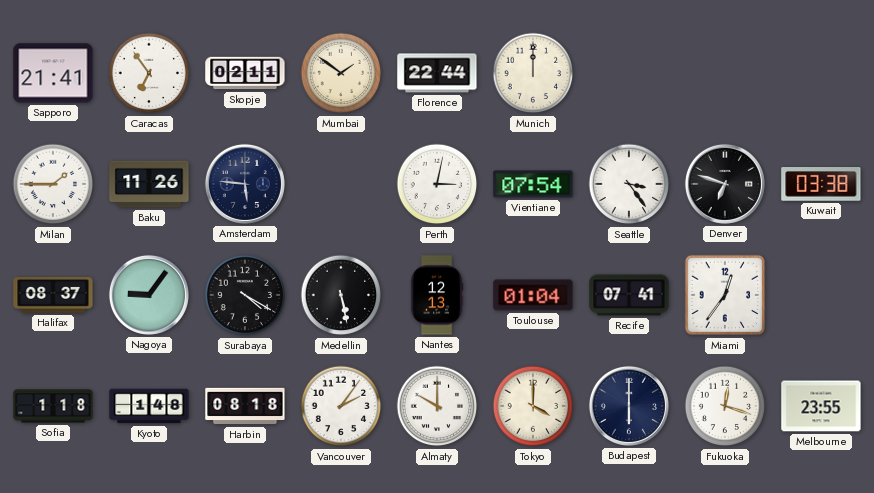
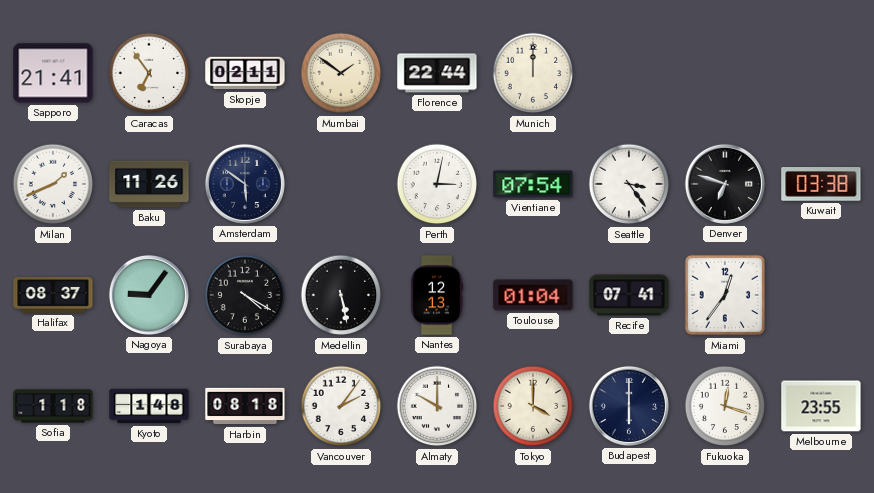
Milan: 1:45 -> 1:41
Amsterdam: 5:46 -> 5:51
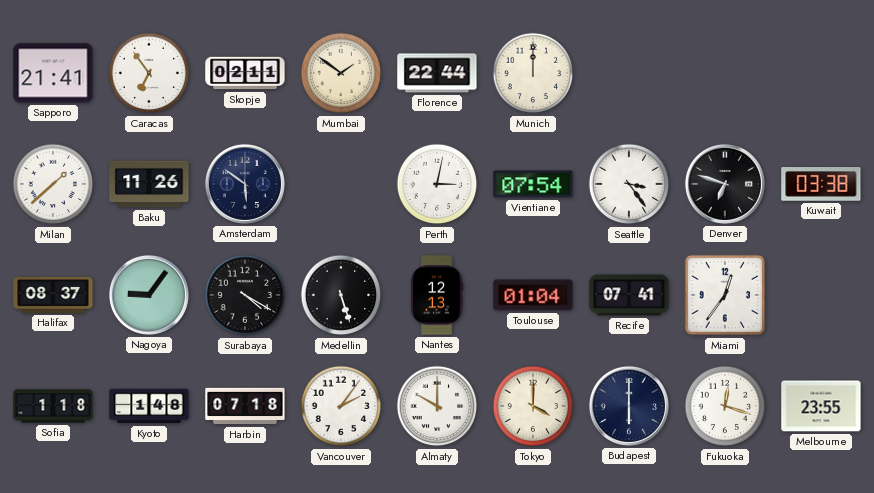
Milan: 1:41 -> 1:38
Medellin: 5:28 -> 5:27
Harbin: 08:18 -> 07:18
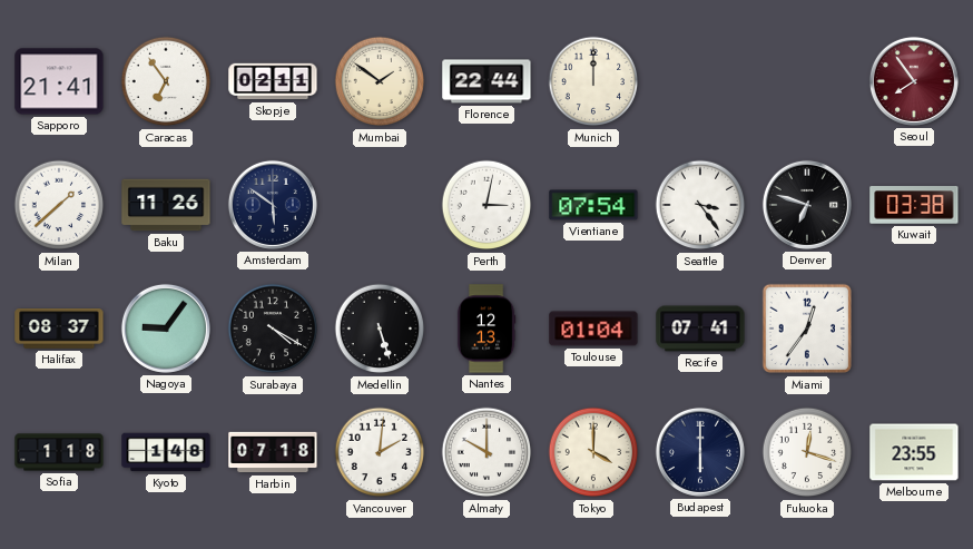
Seoul: none -> 7:54
Vancouver: 2:06 -> 2:01
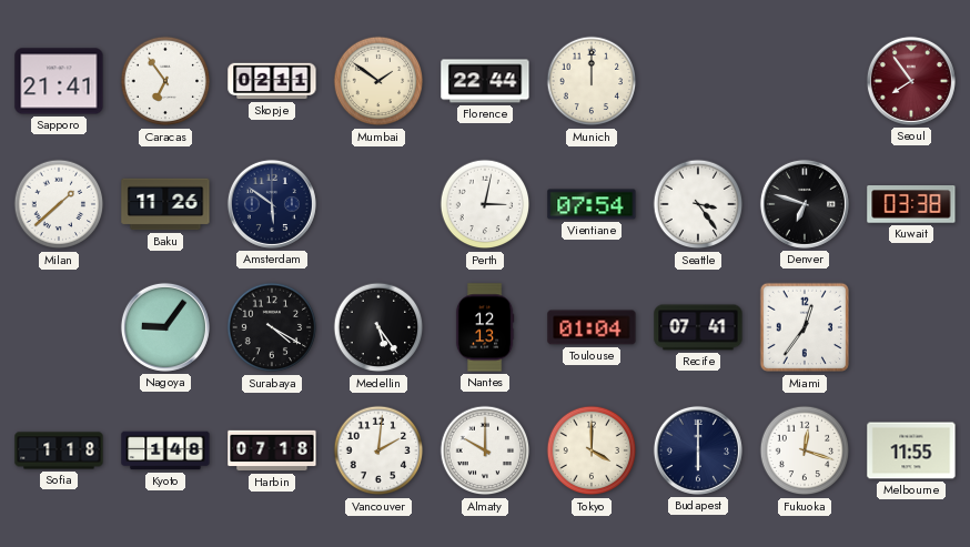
Halifax: 08:37 -> none
Medellin: 5:27 -> 5:24
Melbourne: 23:55 -> 11:55
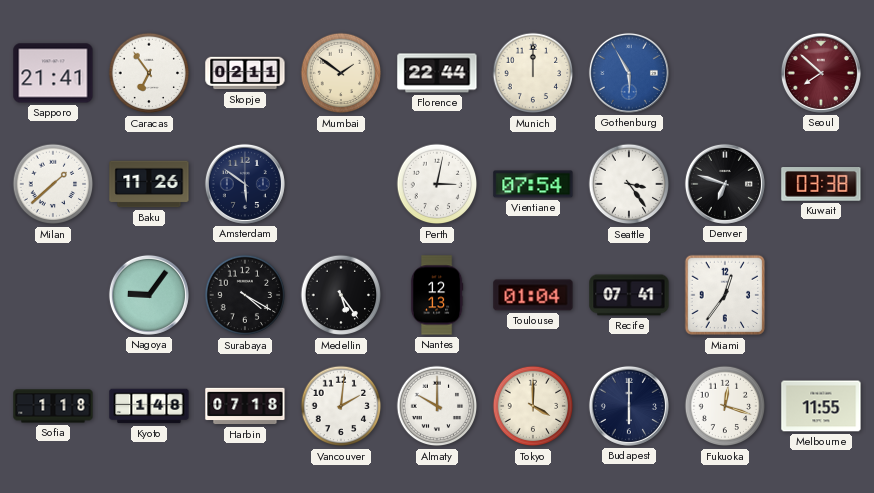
Gothenburg: none -> 5:55
Seoul: 7:54 -> 7:52
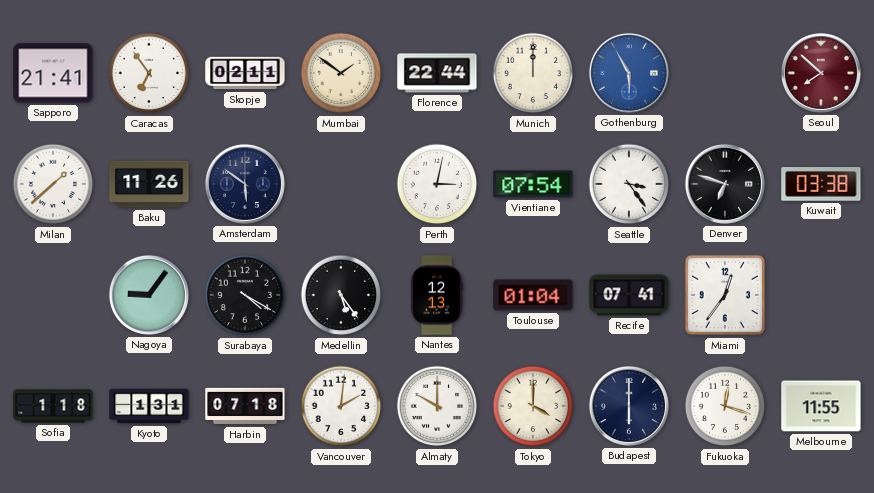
Kyoto: 1:48 -> 1:31
